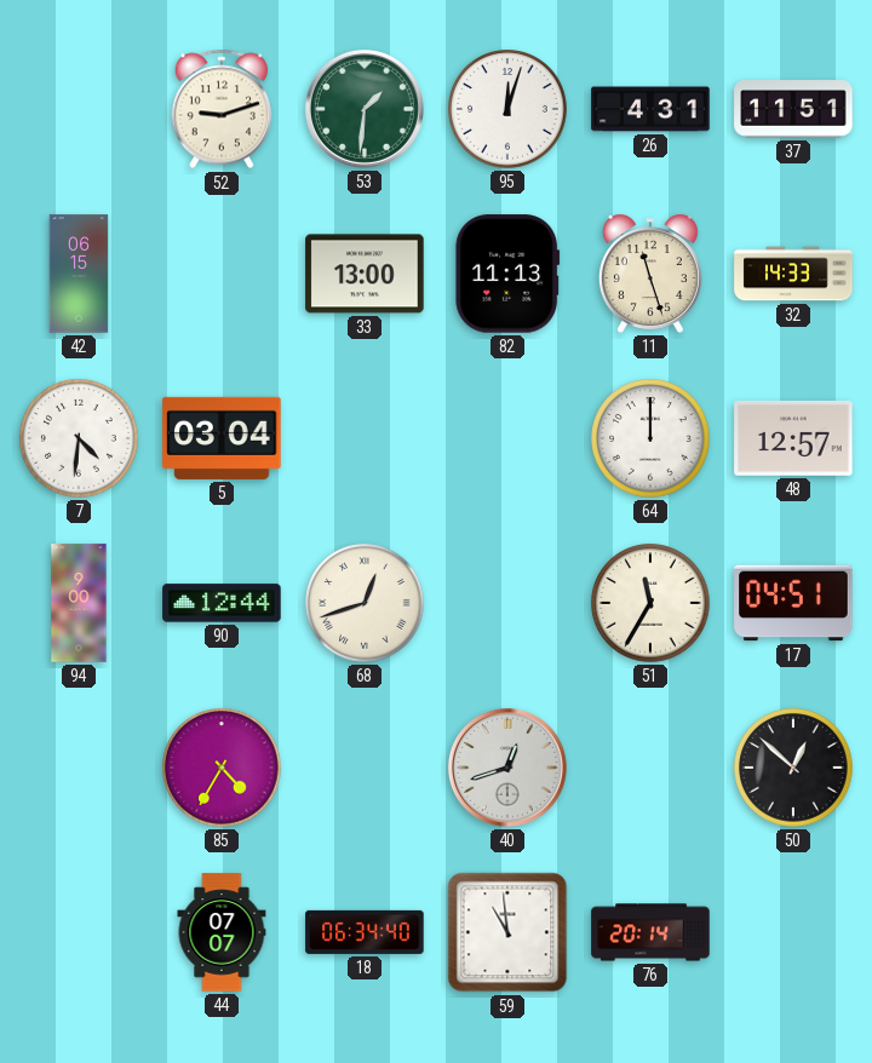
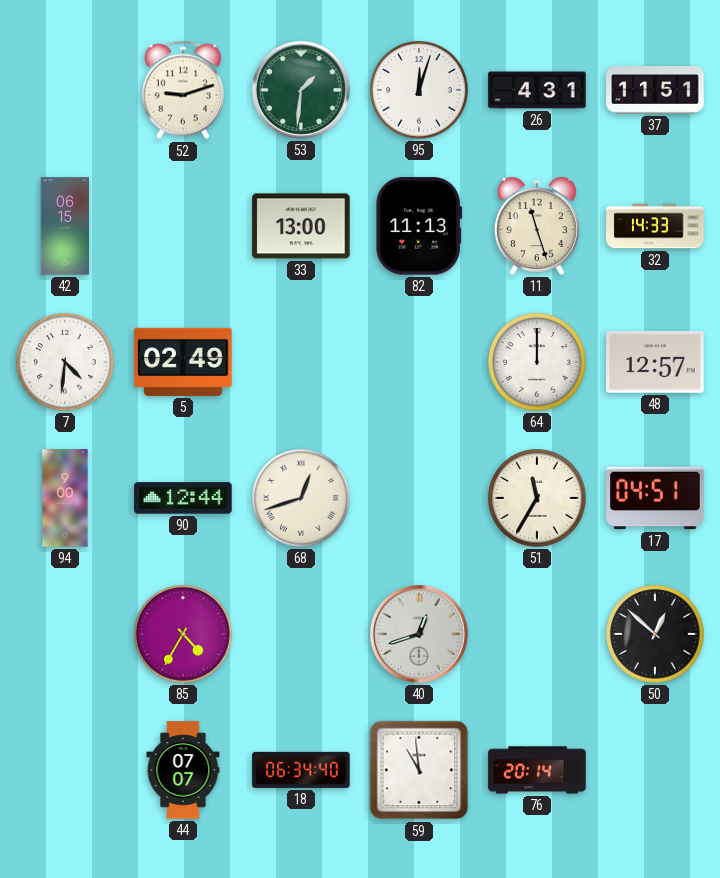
5: 03:04 -> 02:49
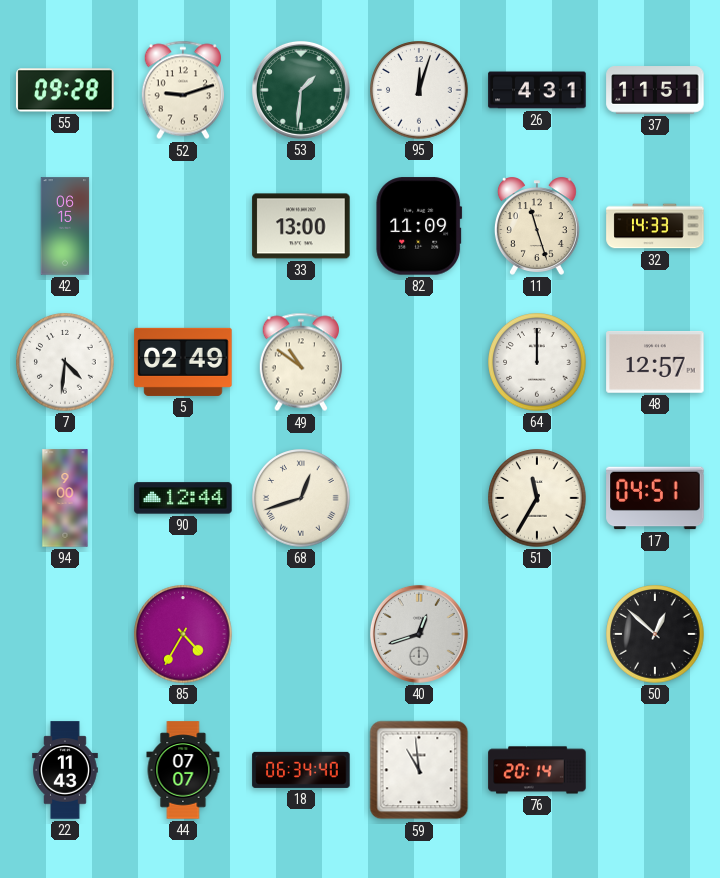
55: none -> 09:28
82: 11:13 -> 11:09
49: none -> 10:51
22: none -> 11:43
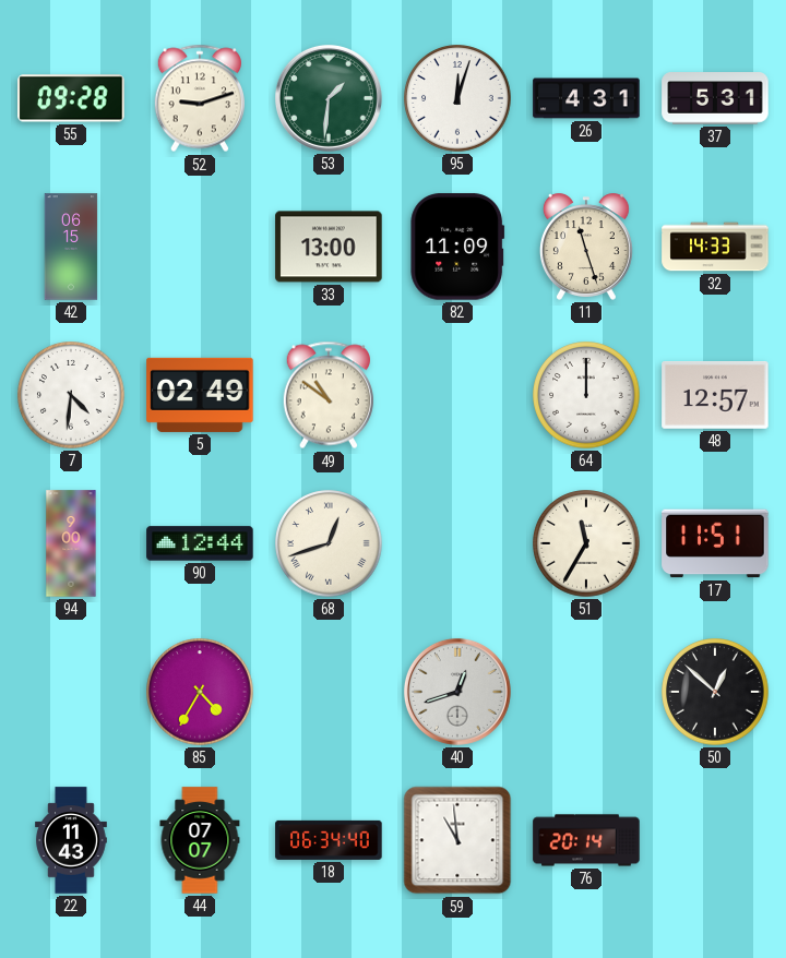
37: 11:51 -> 5:31
17: 04:51 -> 11:51
